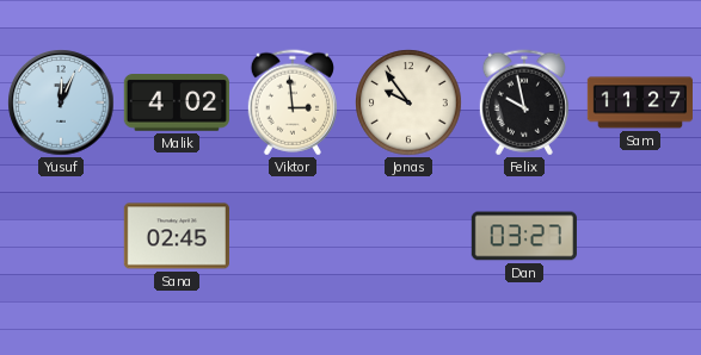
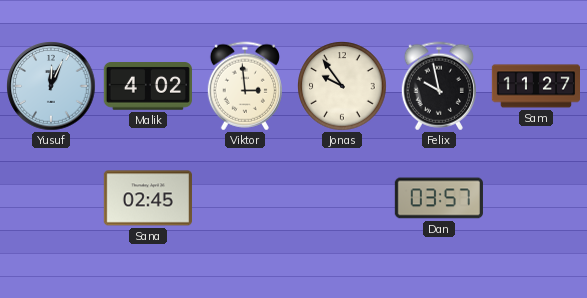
Dan: 03:27 -> 03:57
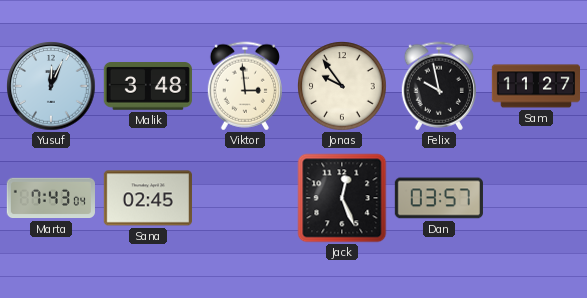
Malik: 4:02 -> 3:48
Marta: none -> 7:43
Jack: none -> 12:26
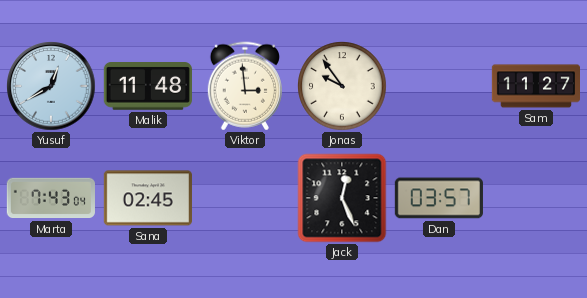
Yusuf: 12:04 -> 12:40
Malik: 3:48 -> 11:48
Felix: 9:58 -> none
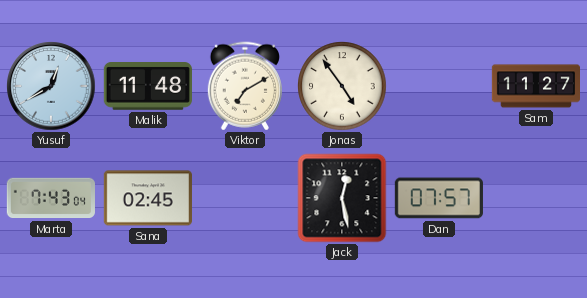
Viktor: 2:59 -> 7:10
Jonas: 9:54 -> 4:54
Jack: 12:26 -> 12:28
Dan: 03:57 -> 07:57
